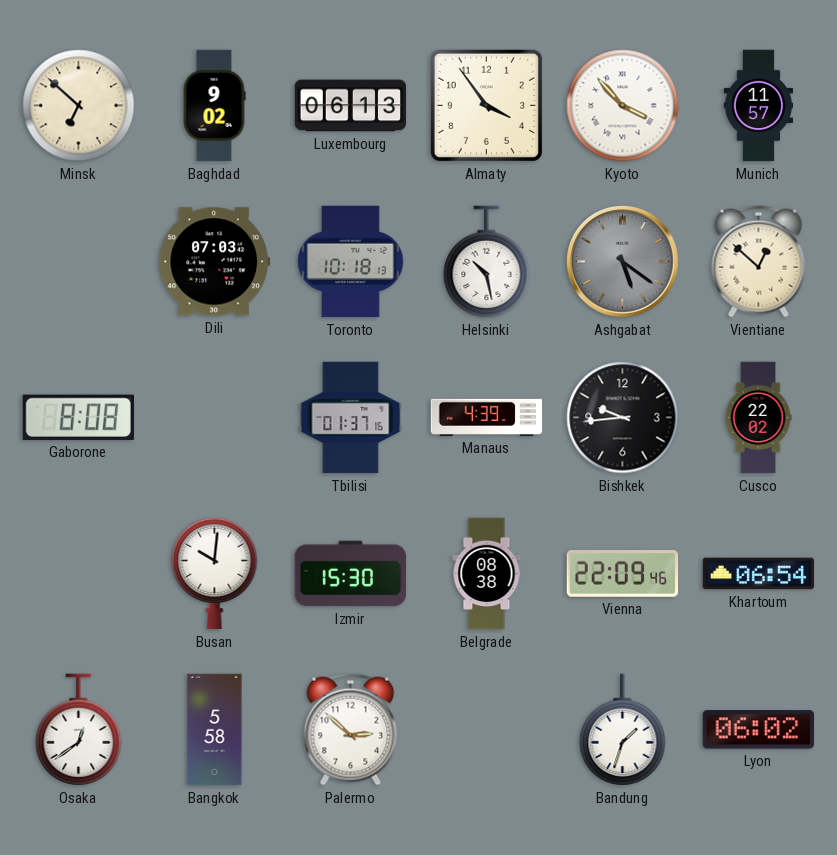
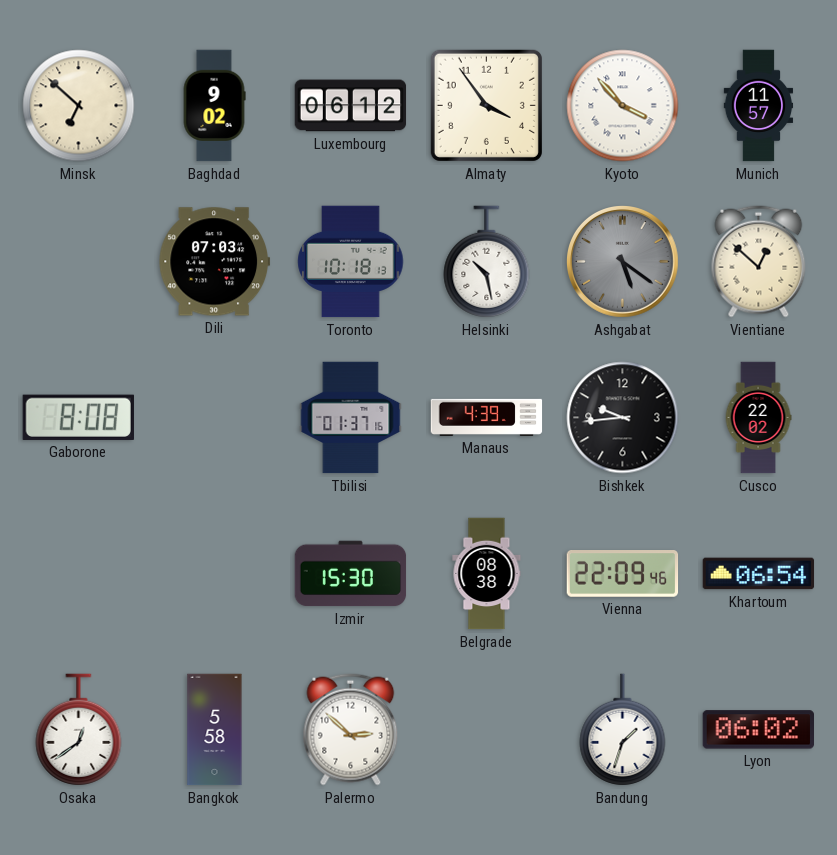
Luxembourg: 06:13 -> 06:12
Busan: 10:01 -> none
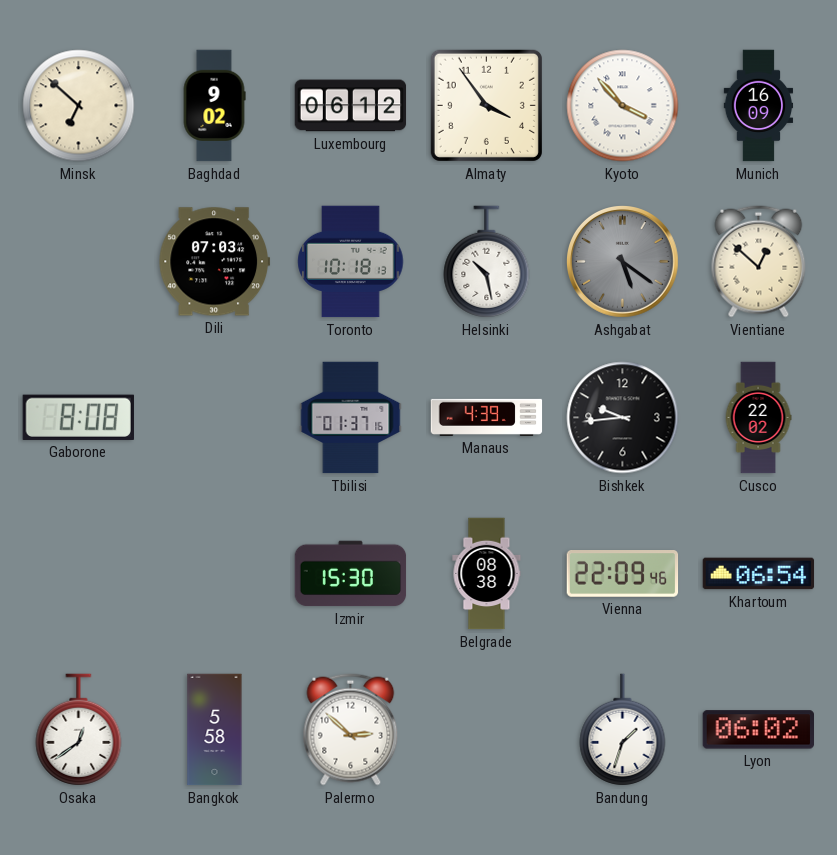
Munich: 11:57 -> 16:09
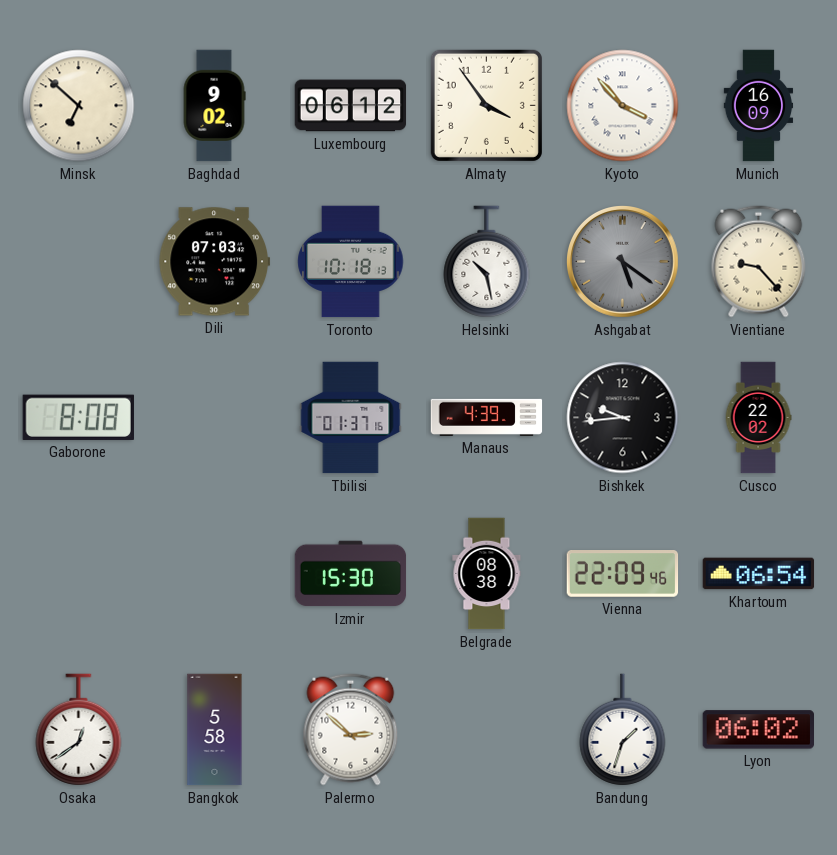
Vientiane: 12:52 -> 9:23
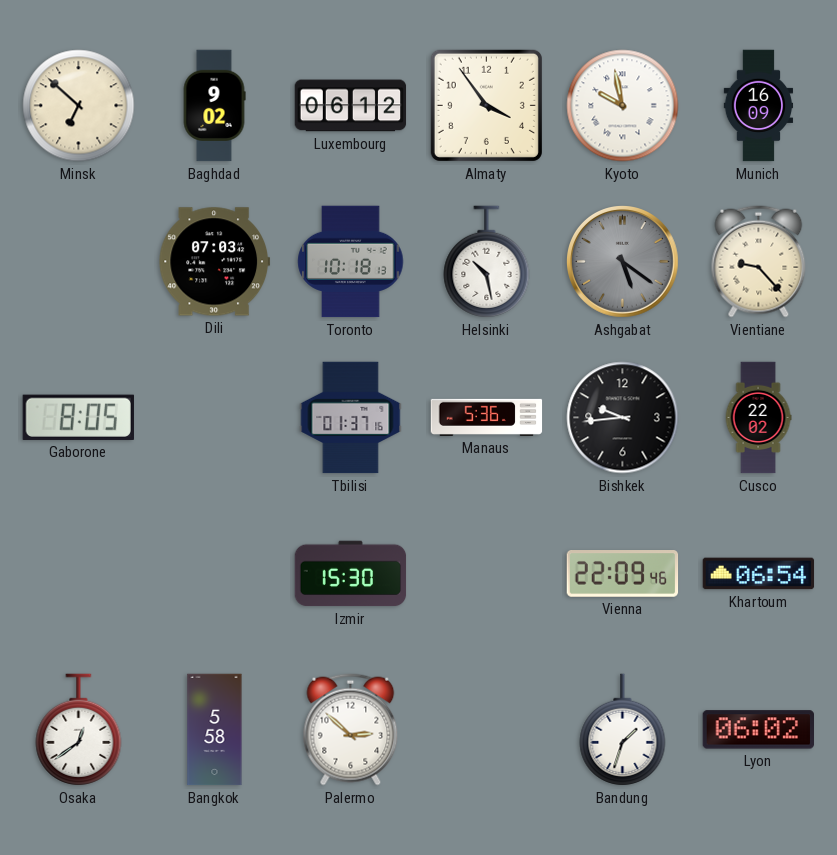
Kyoto: 3:53 -> 9:58
Gaborone: 8:08 -> 8:05
Manaus: 4:39 -> 5:36
Belgrade: 08:38 -> none
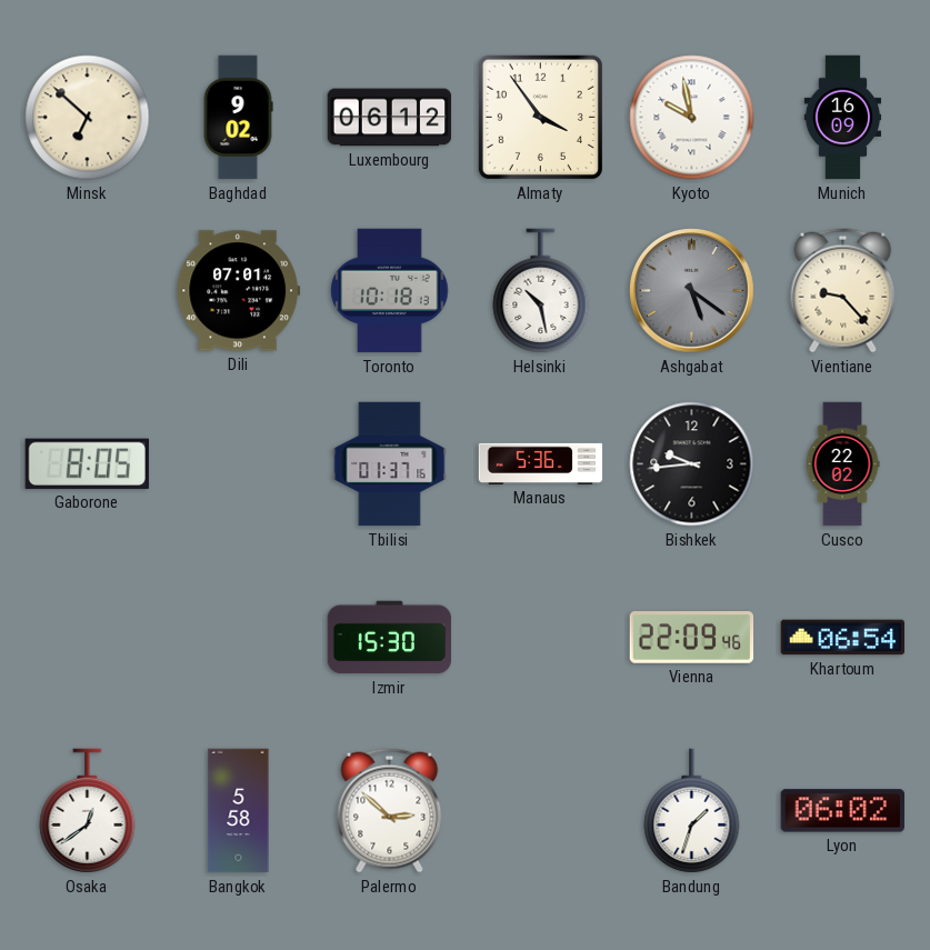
Dili: 07:03 -> 07:01
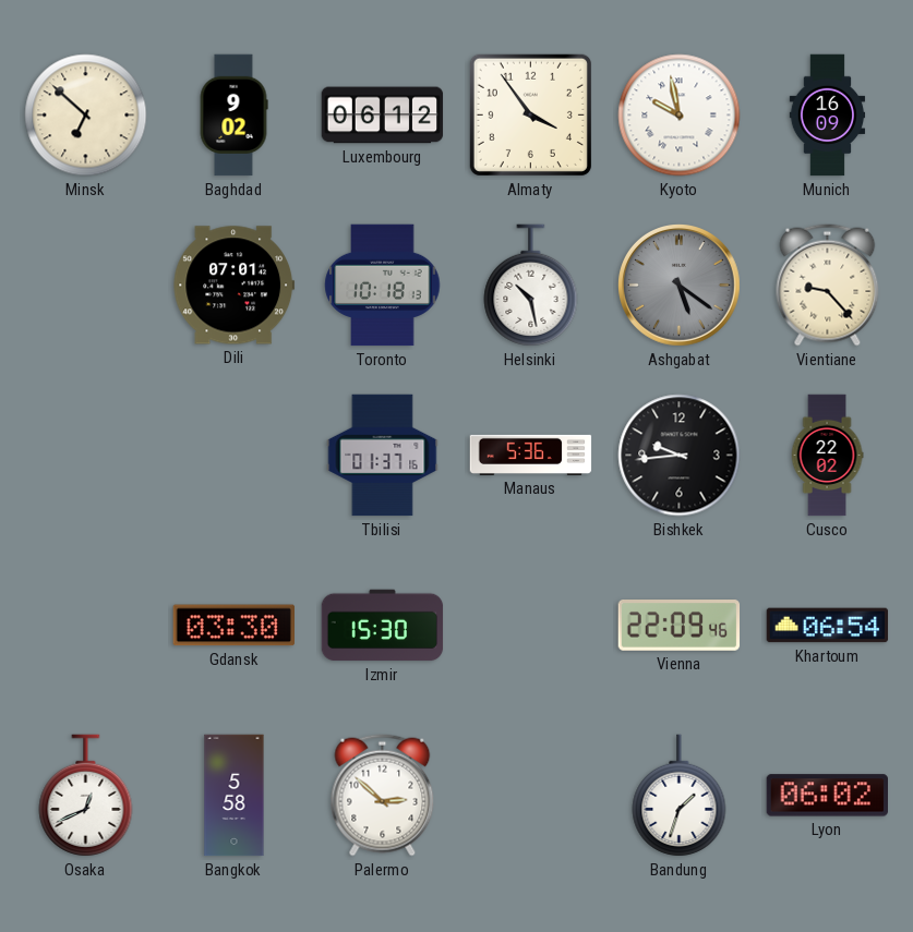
Gaborone: 8:05 -> none
Gdansk: none -> 03:30
Osaka: 12:39 -> 12:41
